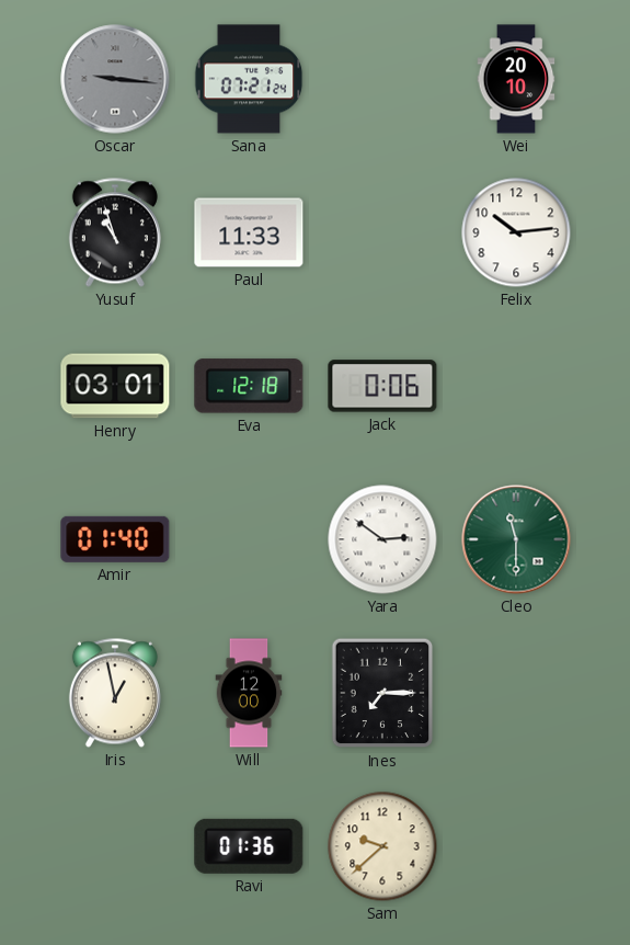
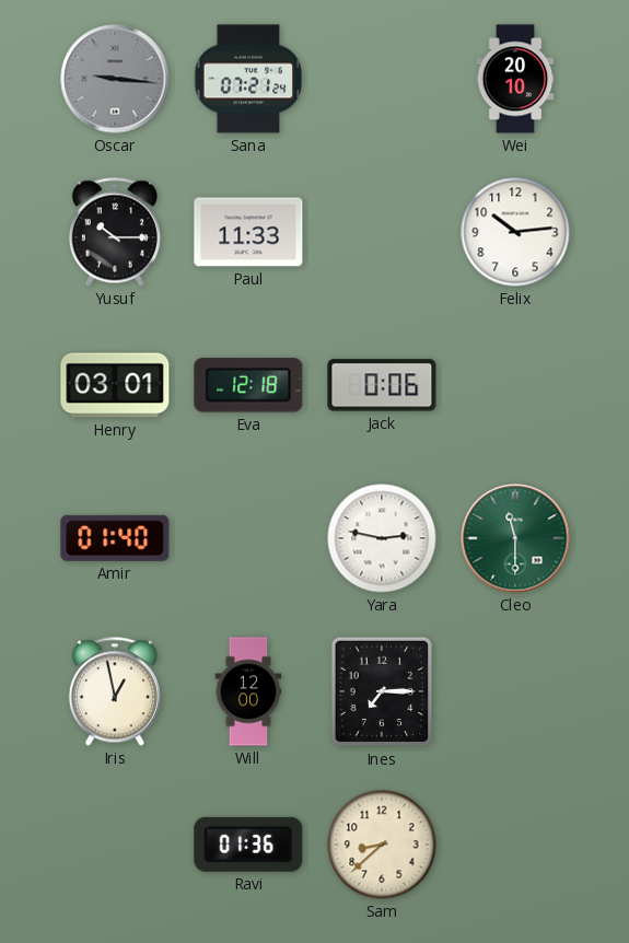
Yusuf: 10:57 -> 10:15
Yara: 2:51 -> 2:47
Sam: 9:38 -> 8:38
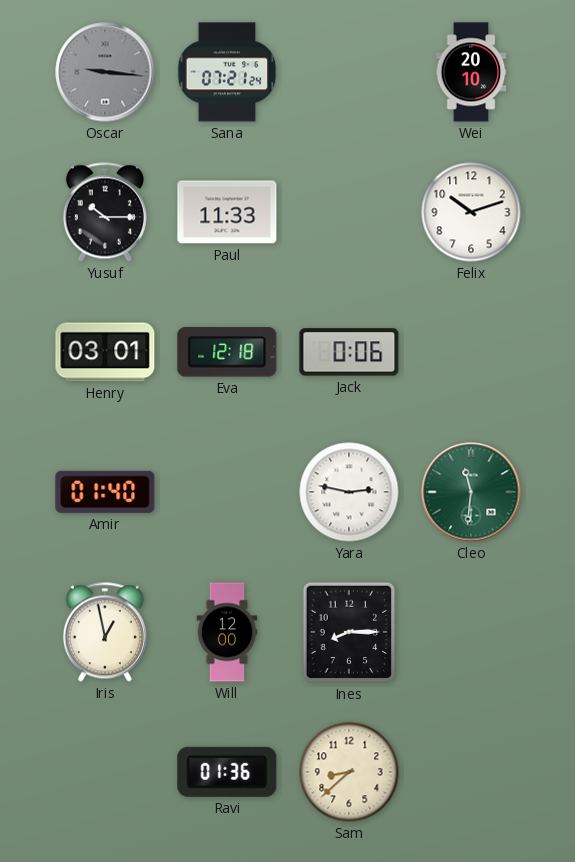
Felix: 10:14 -> 10:12
Cleo: 11:30 -> 11:31
Ines: 7:15 -> 8:15
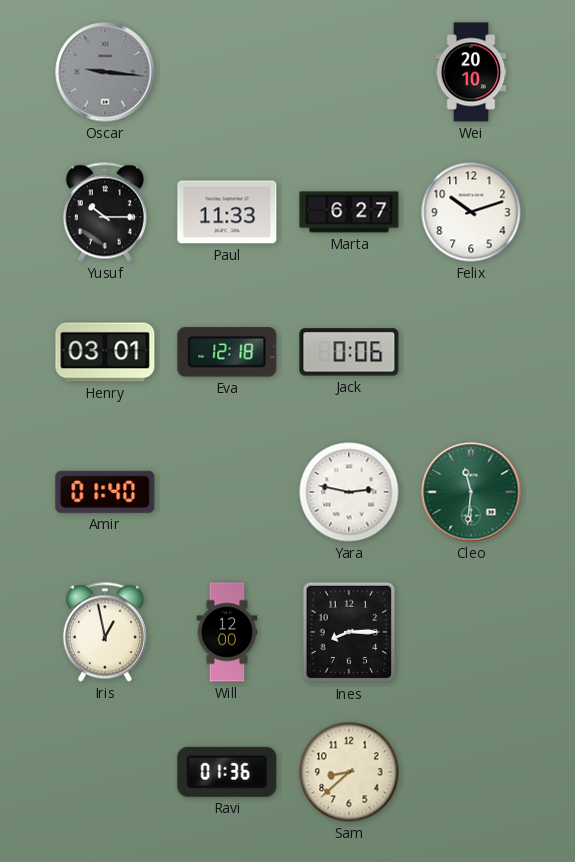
Sana: 07:21 -> none
Marta: none -> 6:27
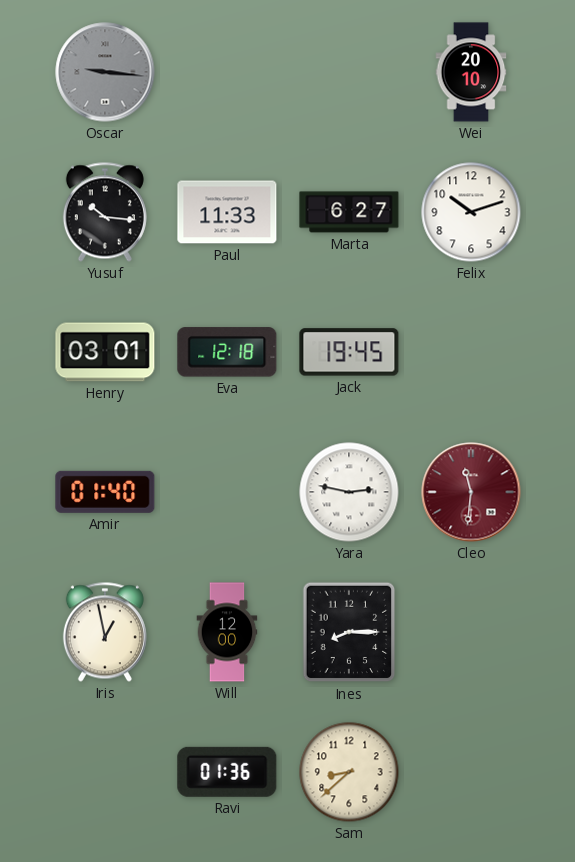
Yusuf: 10:15 -> 10:16
Jack: 0:06 -> 19:45
Cleo dial: green -> burgundy
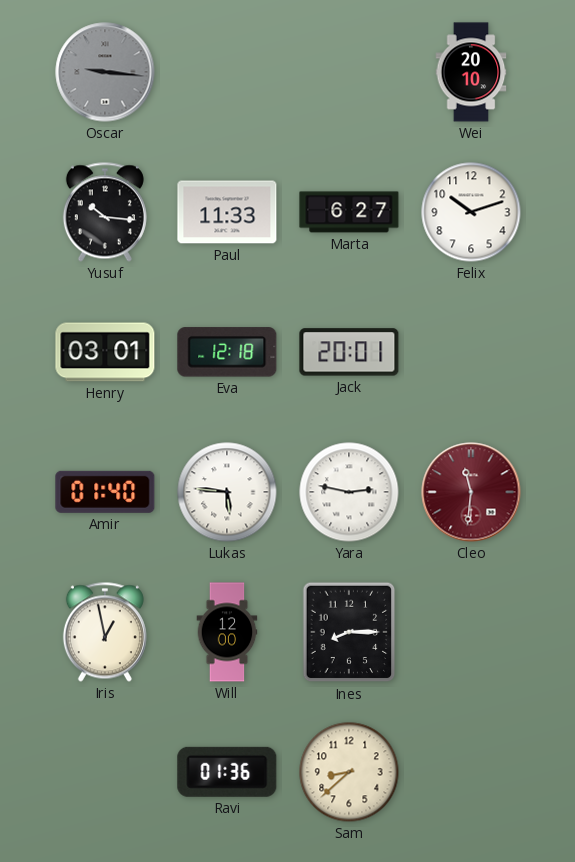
Jack: 19:45 -> 20:01
Lukas: none -> 5:46
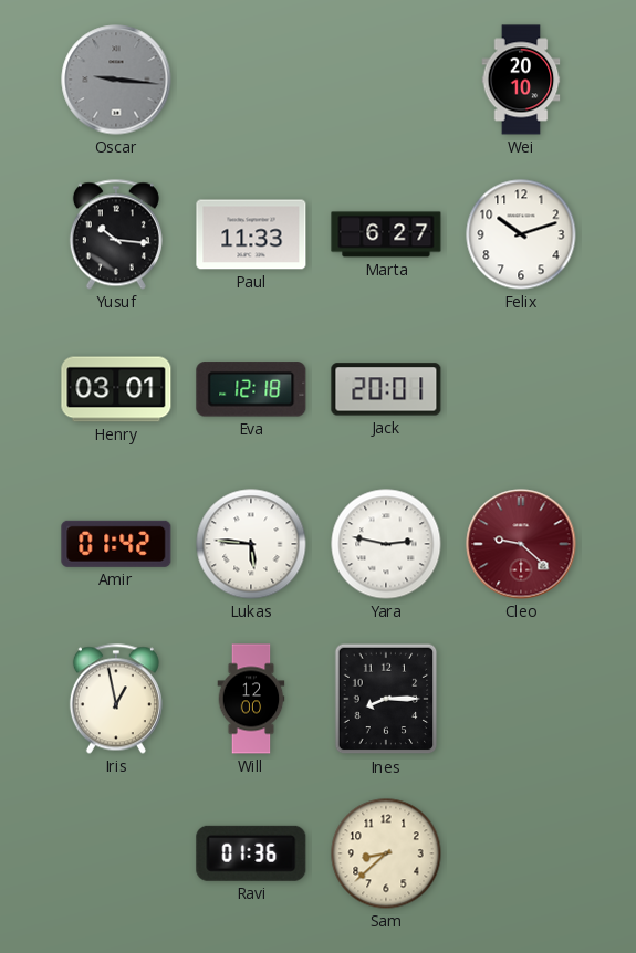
Amir: 01:40 -> 01:42
Cleo: 11:31 -> 9:22
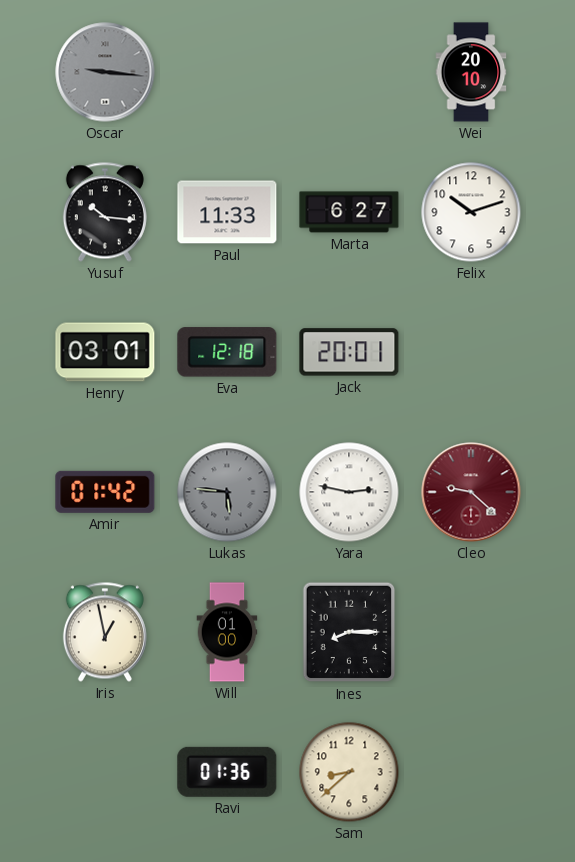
Lukas dial: white -> grey
Will: 12:00 -> 01:00
